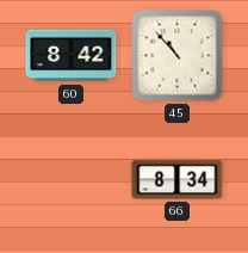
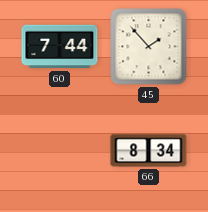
60: 8:42 -> 7:44
45: 10:53 -> 1:53
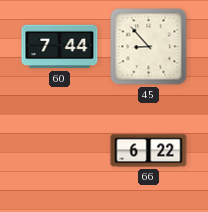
45: 1:53 -> 8:53
66: 8:34 -> 6:22
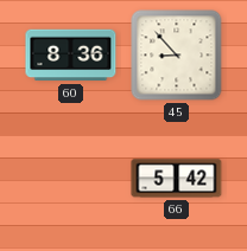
60: 7:44 -> 8:36
66: 6:22 -> 5:42
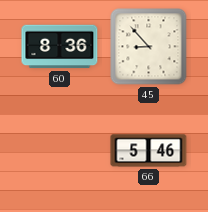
66: 5:42 -> 5:46
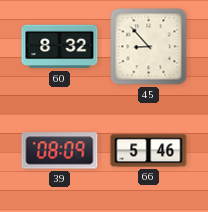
60: 8:36 -> 8:32
39: none -> 08:09
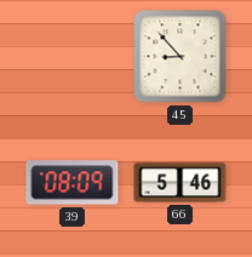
60: 8:32 -> none
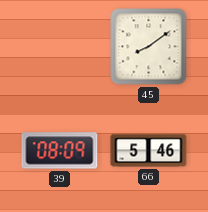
45: 8:53 -> 8:09
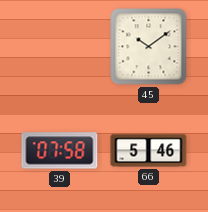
45: 8:09 -> 10:09
39: 08:09 -> 07:58
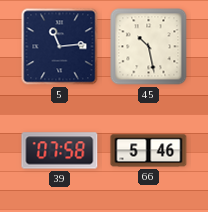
5: none -> 11:14
45: 10:09 -> 10:28
